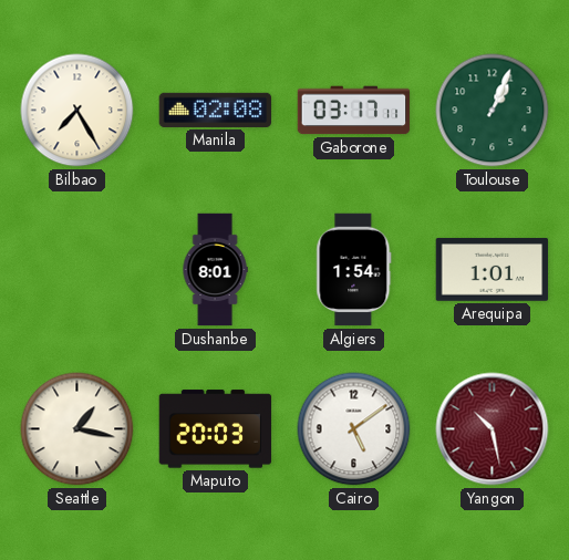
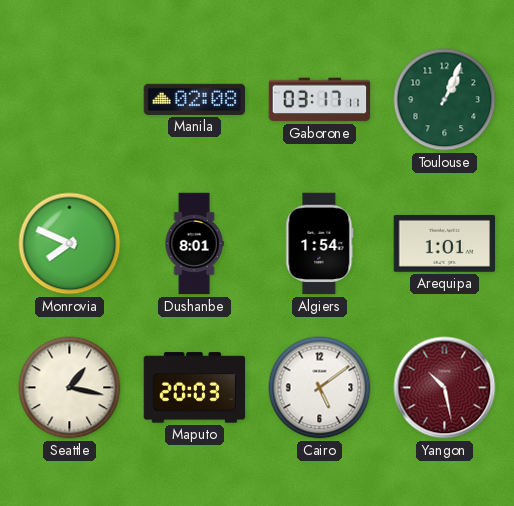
Bilbao: 7:25 -> none
Monrovia: none -> 7:49
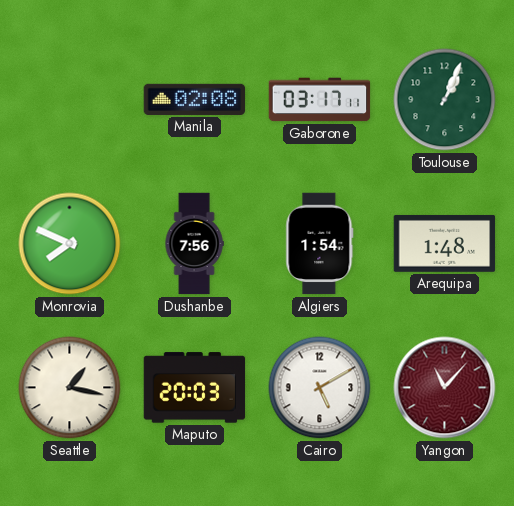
Dushanbe: 8:01 -> 7:56
Arequipa: 1:01 -> 1:48
Cairo: 5:09 -> 5:10
Yangon: 10:28 -> 11:07
